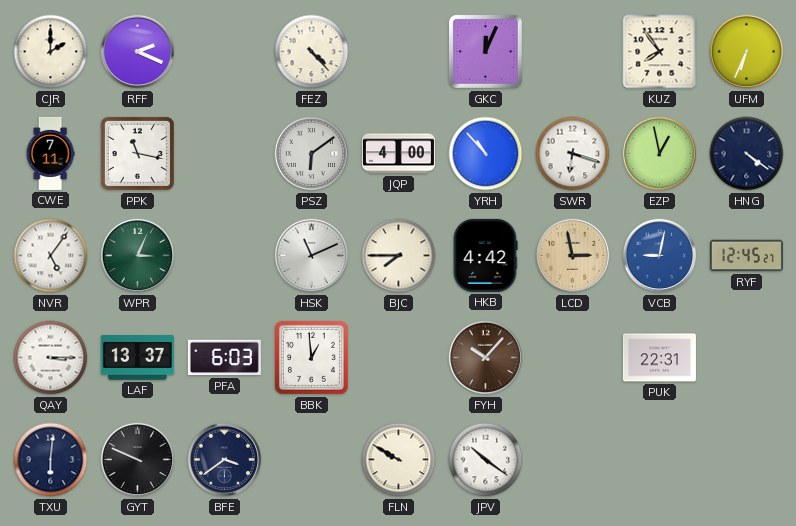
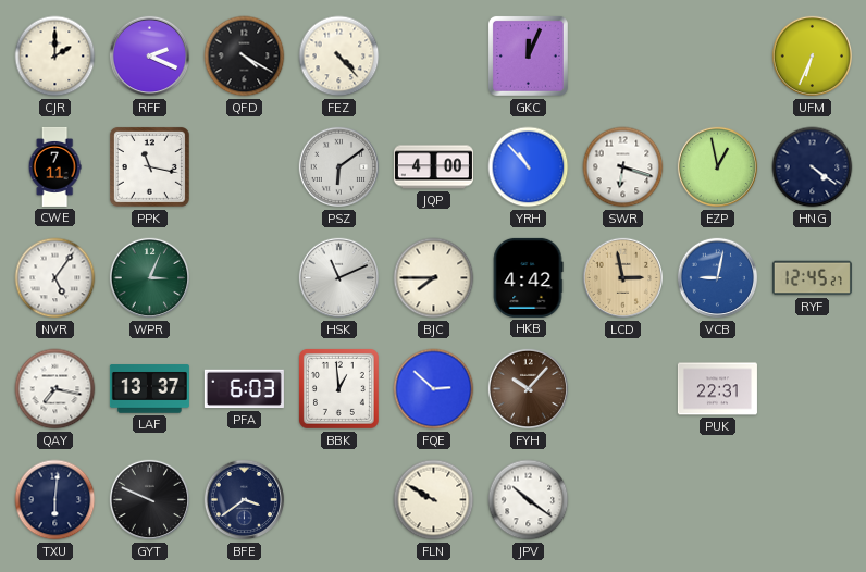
QFD: none -> 4:20
KUZ: 7:54 -> none
QAY: 3:15 -> 7:17
FQE: none -> 2:52
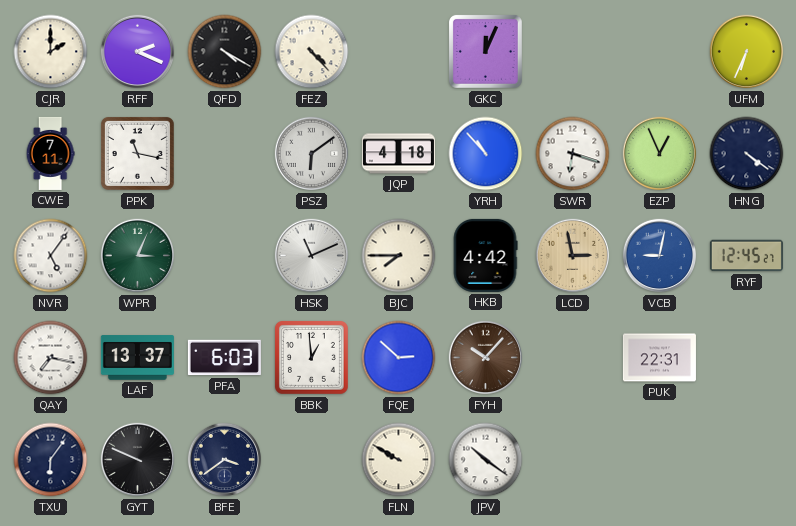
JQP: 4:00 -> 4:18
EZP: 12:58 -> 12:56
TXU: 6:01 -> 6:06
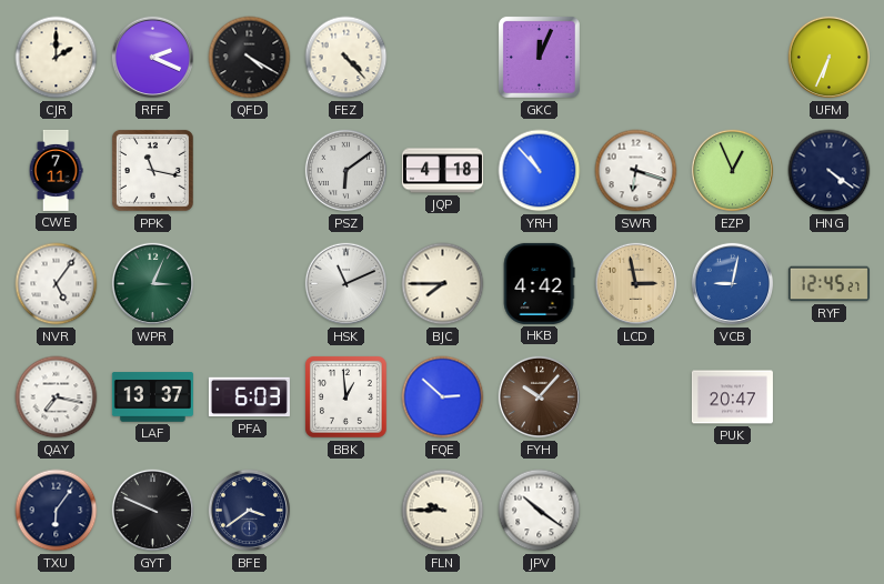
PUK: 22:31 -> 20:47
FLN: 9:50 -> 9:45
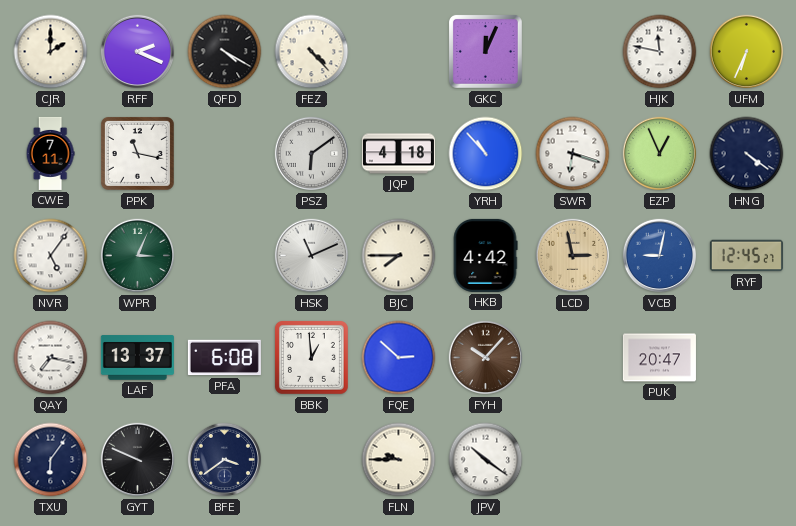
HJK: none -> 11:47
PFA: 6:03 -> 6:08
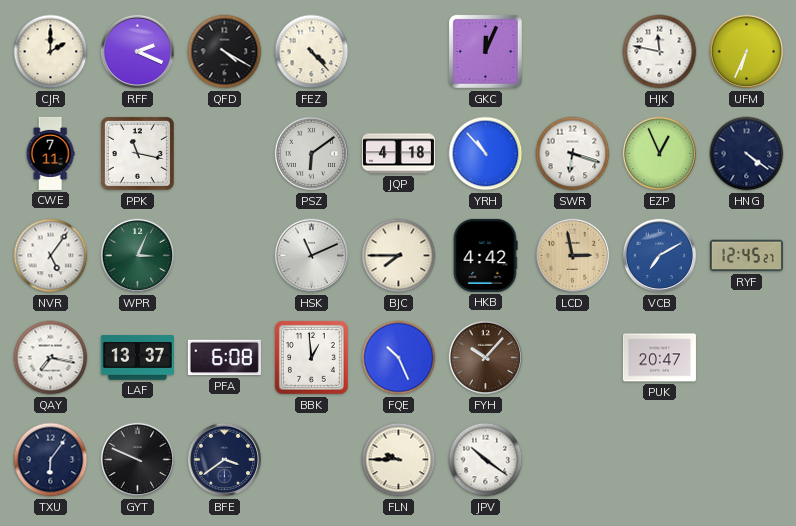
VCB: 9:02 -> 7:10
FQE: 2:52 -> 10:26
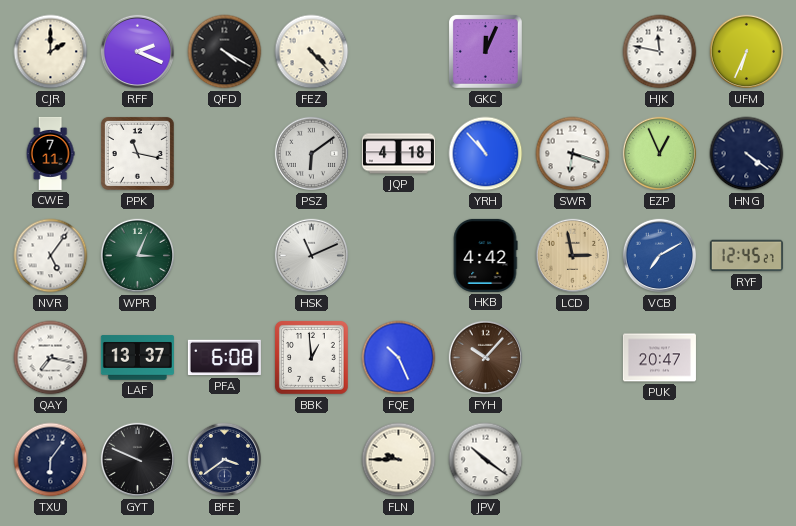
BJC: 7:45 -> none
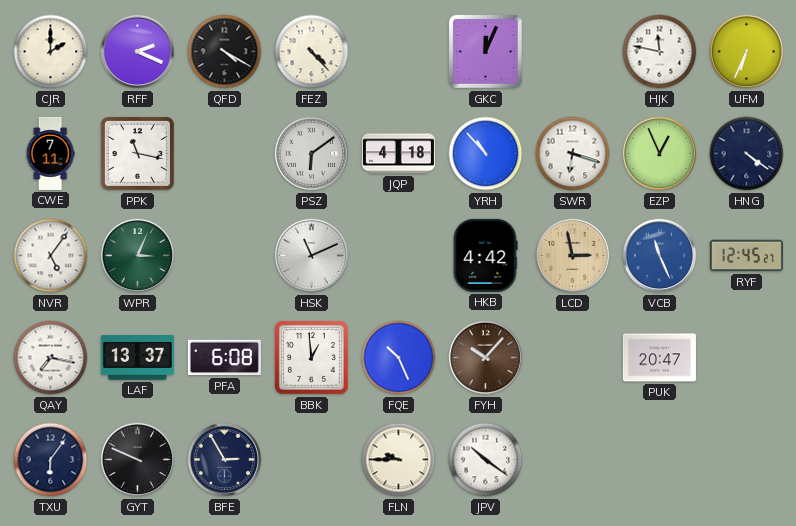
VCB: 7:10 -> 11:26
BFE: 3:39 -> 2:55
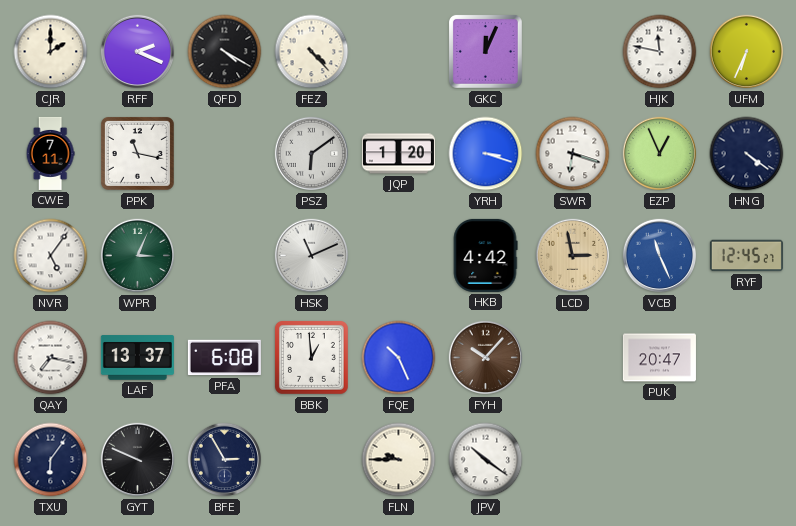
JQP: 4:18 -> 1:20
YRH: 10:53 -> 3:18
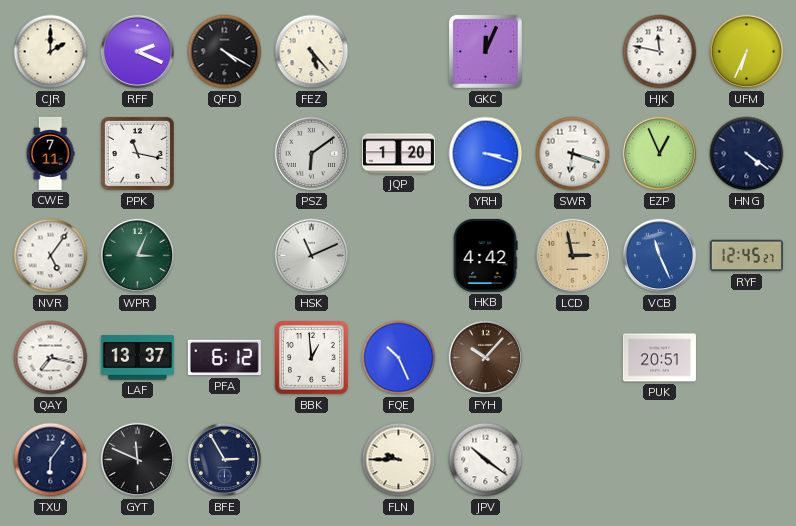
FEZ: 4:23 -> 5:23
PFA: 6:08 -> 6:12
PUK: 20:47 -> 20:51
GYT: 9:49 -> 11:49
